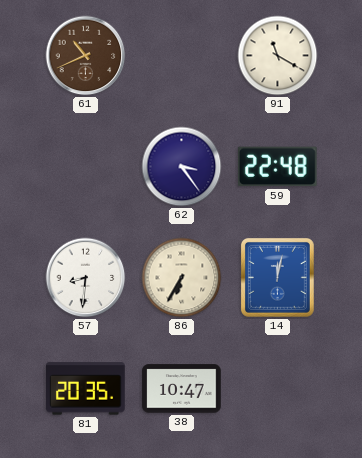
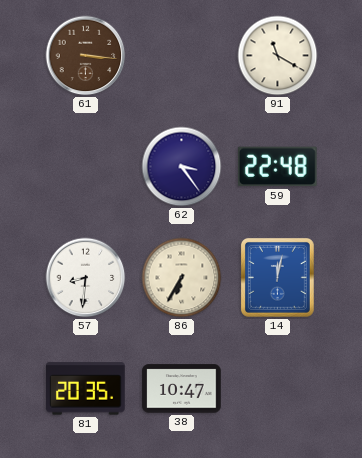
61: 10:41 -> 3:16
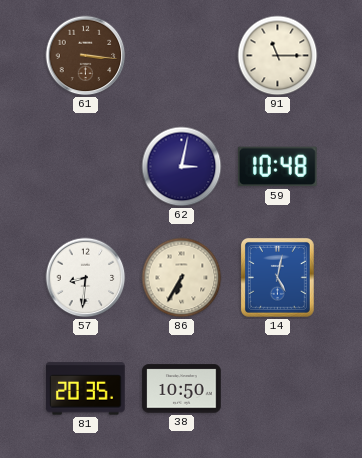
91: 11:20 -> 11:15
62: 3:24 -> 3:02
59: 22:48 -> 10:48
14: 12:02 -> 5:02
38: 10:47 -> 10:50
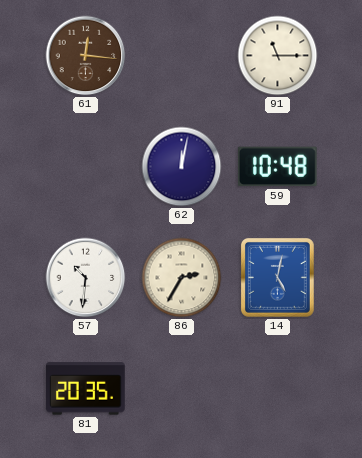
61: 3:16 -> 12:16
62: 3:02 -> 12:02
57: 8:31 -> 10:31
86: 6:35 -> 2:35
38: 10:50 -> none
